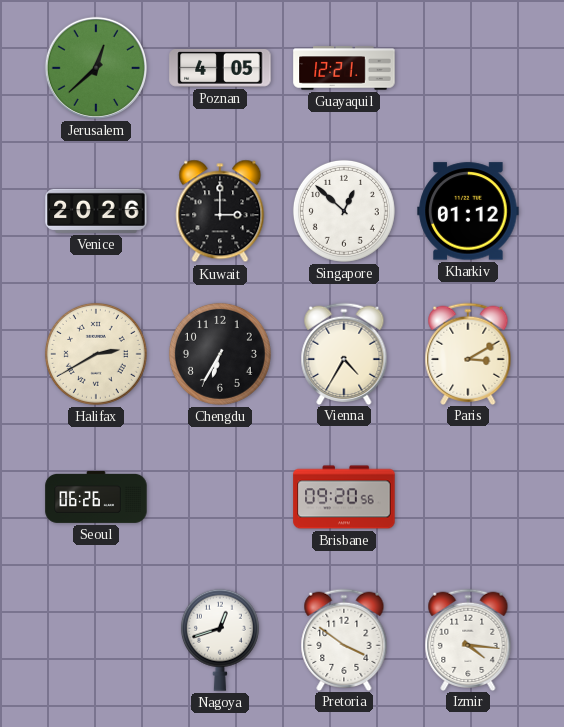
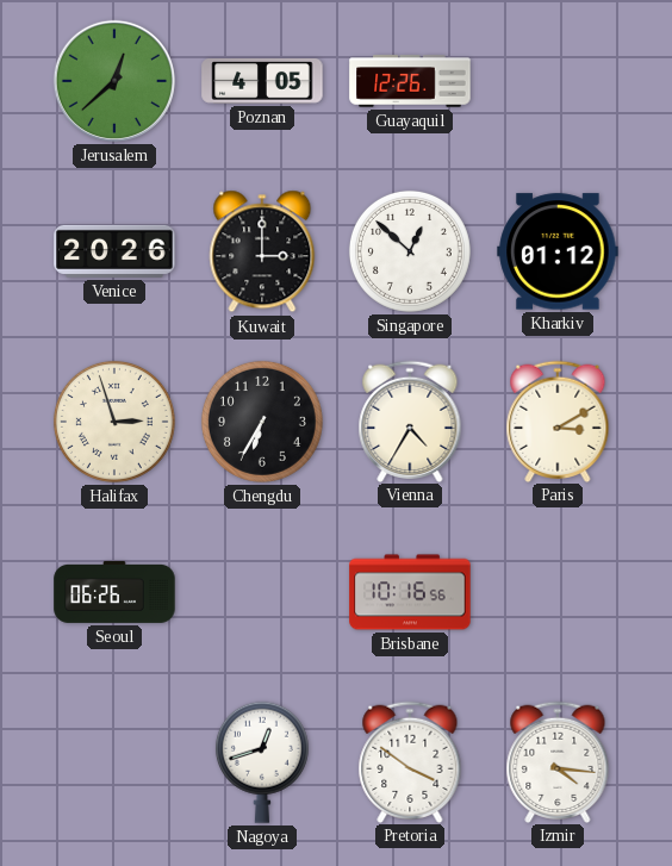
Guayaquil: 12:21 -> 12:26
Halifax: 2:40 -> 2:57
Brisbane: 09:20 -> 10:16
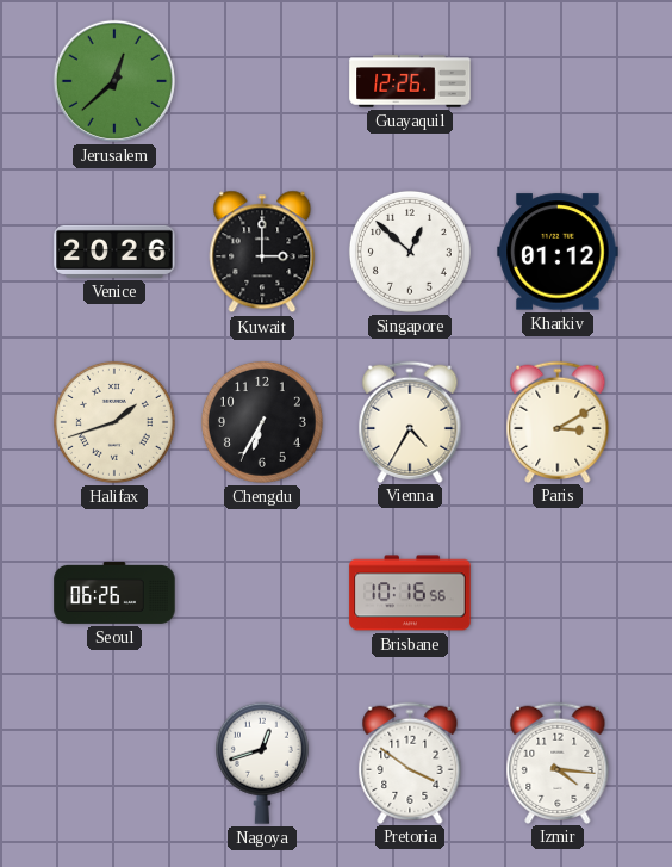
Poznan: 4:05 -> none
Halifax: 2:57 -> 1:42
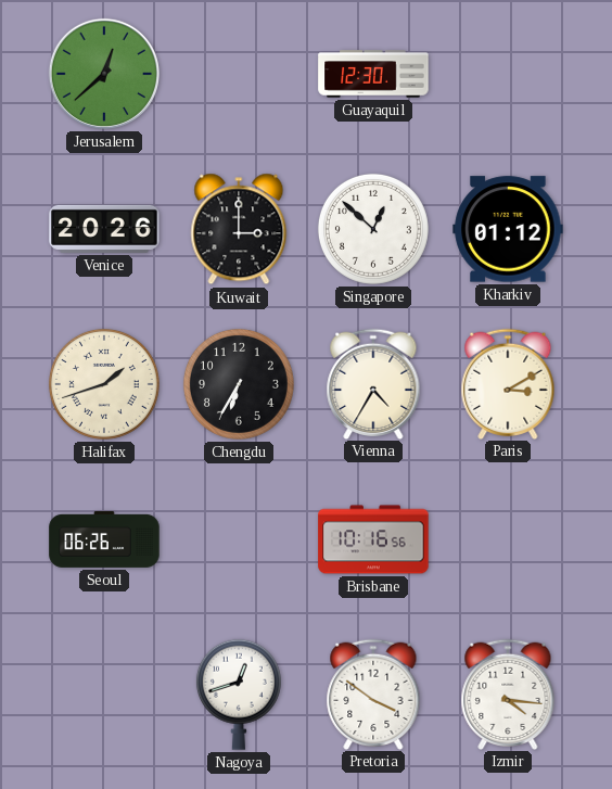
Guayaquil: 12:26 -> 12:30
